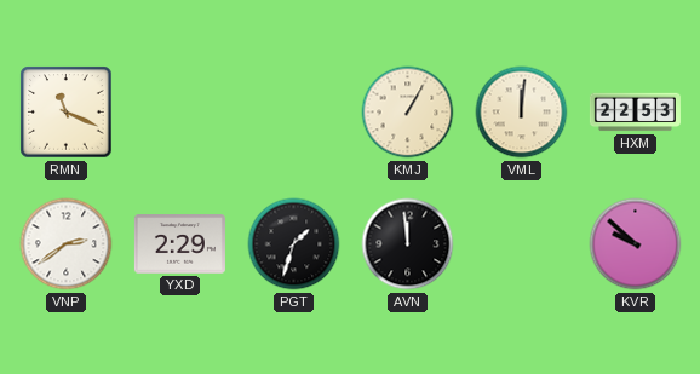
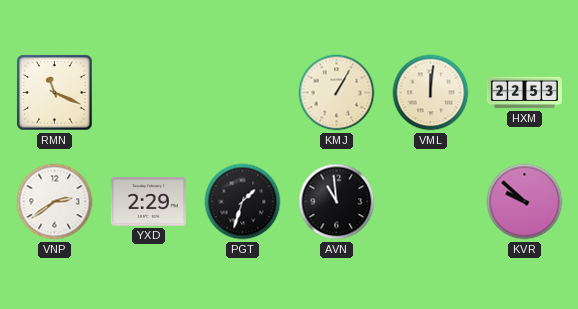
AVN: 11:59 -> 10:59
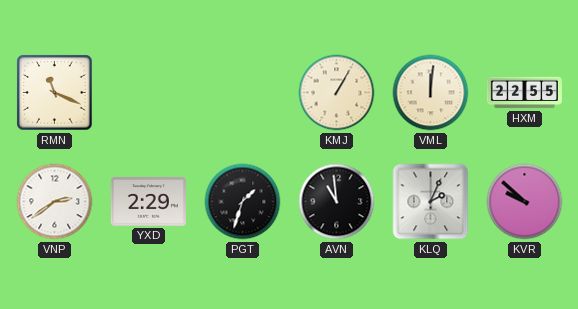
HXM: 22:53 -> 22:55
KLQ: none -> 2:04
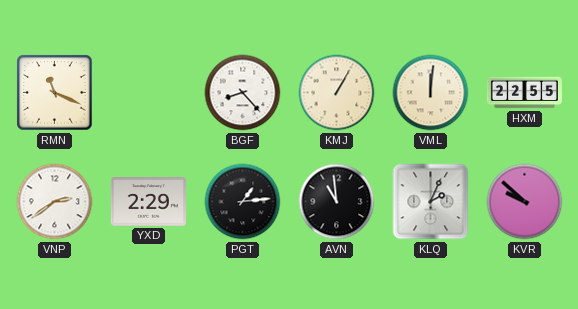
BGF: none -> 8:23
PGT: 1:33 -> 1:14
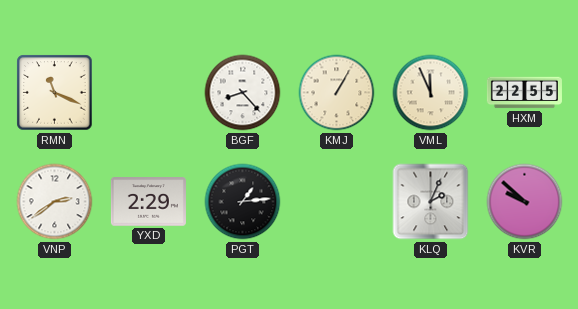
VML: 12:01 -> 11:56
AVN: 10:59 -> none
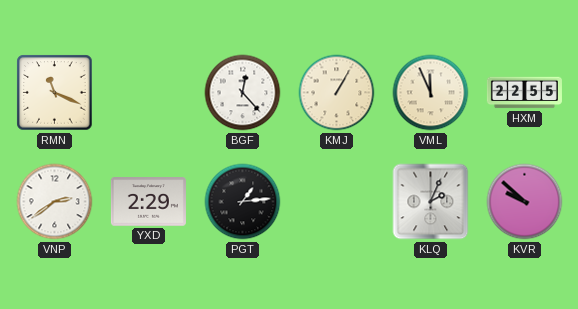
BGF: 8:23 -> 12:23
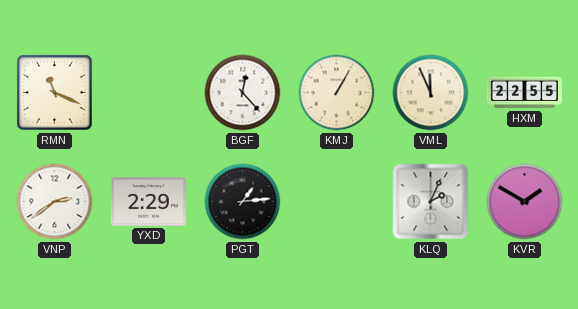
KVR: 9:52 -> 1:50
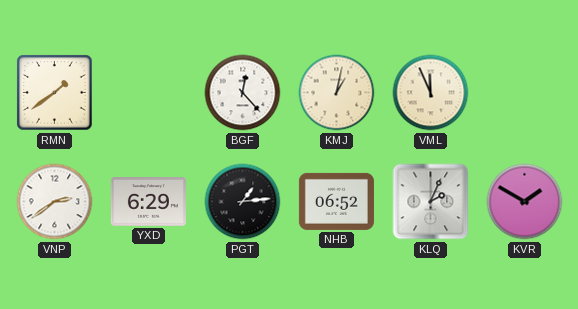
RMN: 11:19 -> 1:39
KMJ: 1:05 -> 1:02
HXM: 22:55 -> none
YXD: 2:29 -> 6:29
NHB: none -> 06:52
